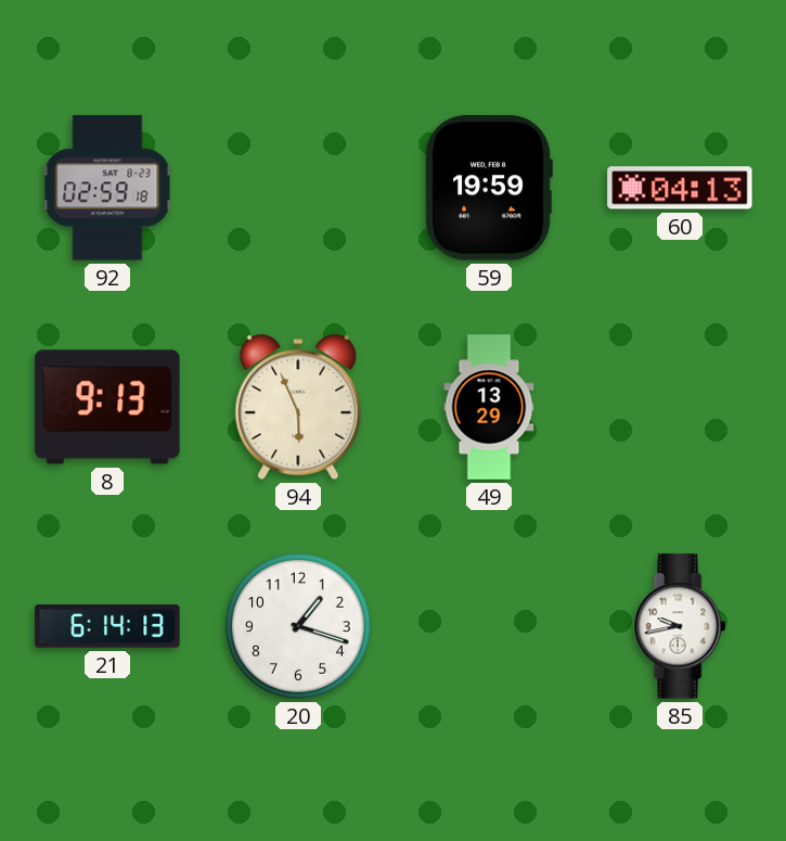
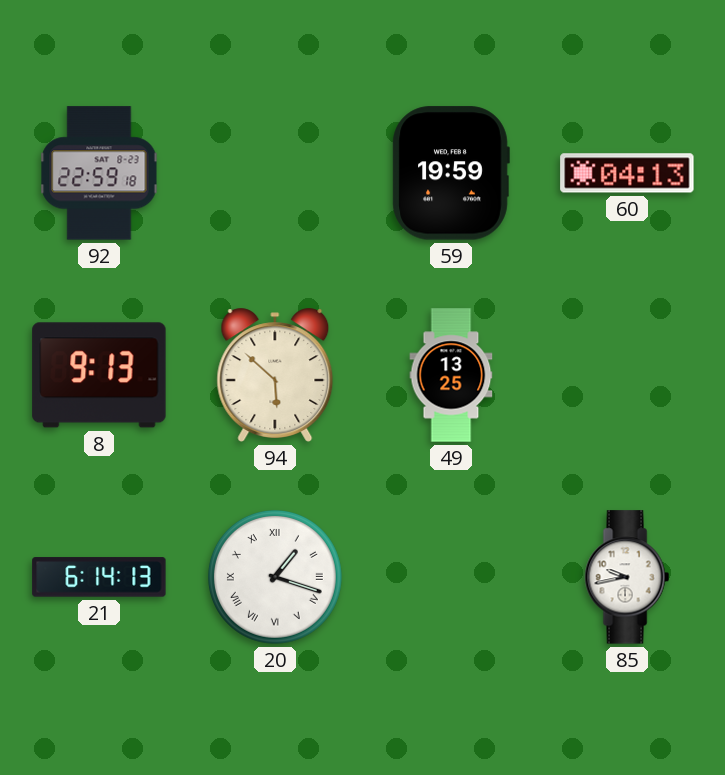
92: 02:59 -> 22:59
94: 5:56 -> 5:52
49: 13:29 -> 13:25
20 numerals: Arabic -> Roman
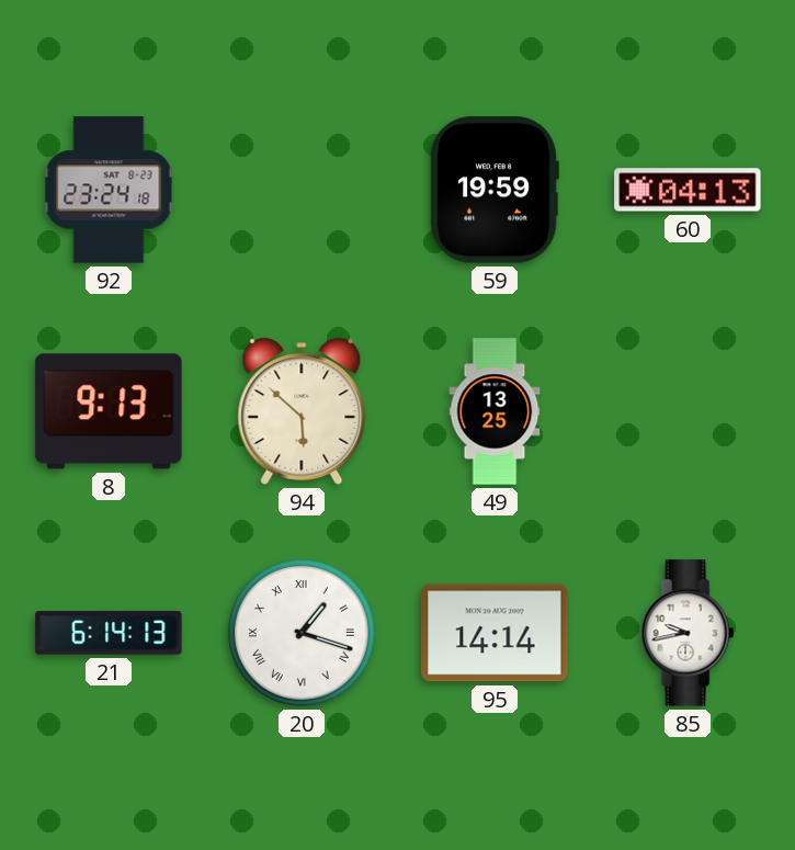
92: 22:59 -> 23:24
95: none -> 14:14
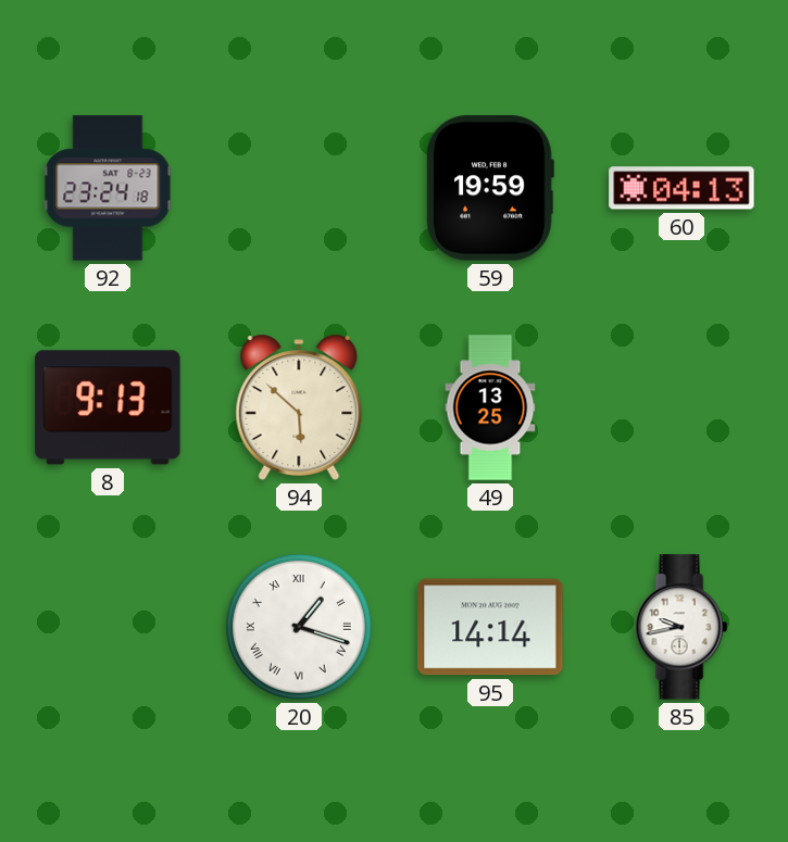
21: 6:14 -> none
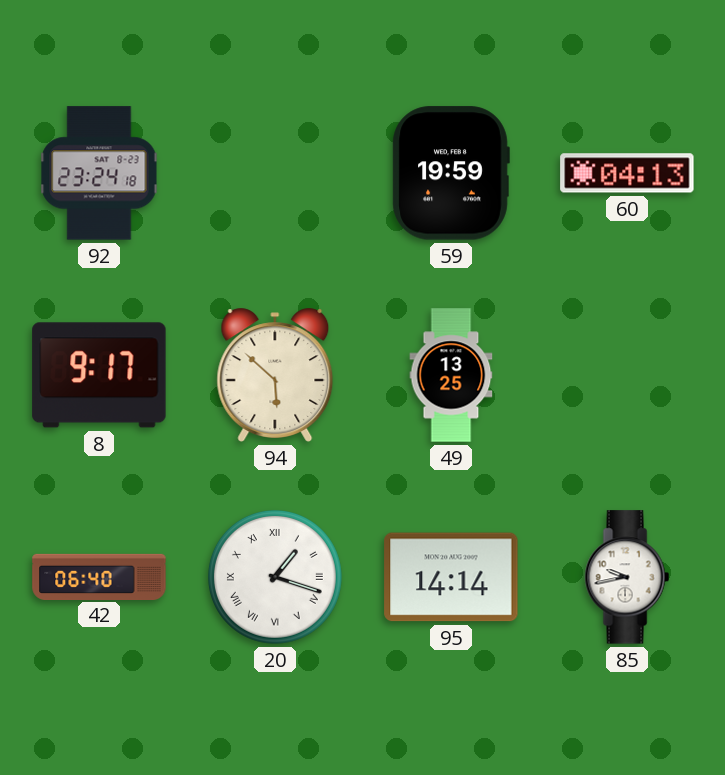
8: 9:13 -> 9:17
42: none -> 06:40
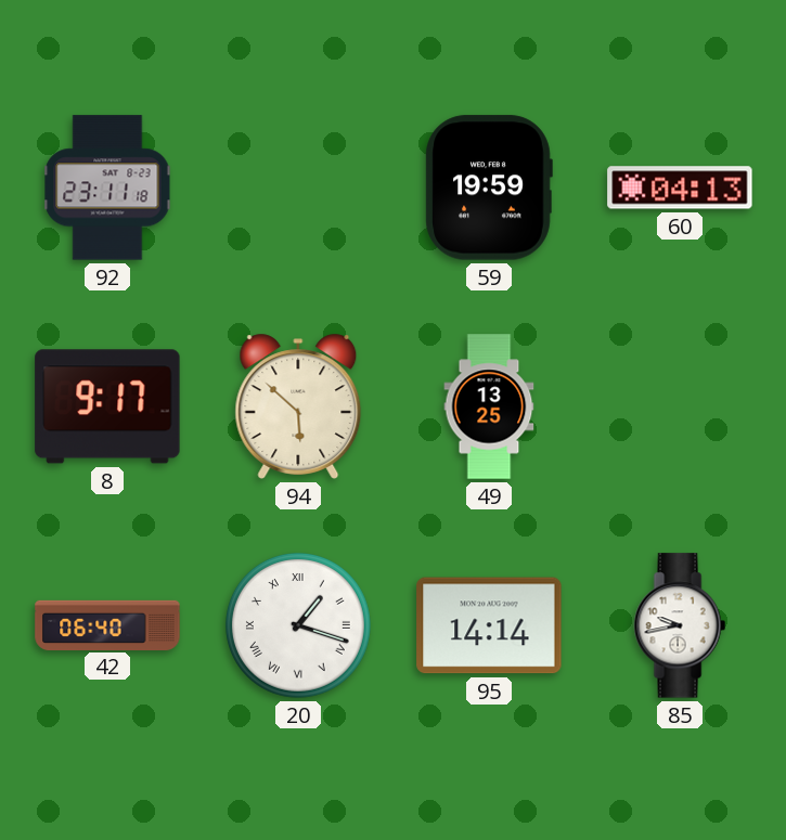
92: 23:24 -> 23:11
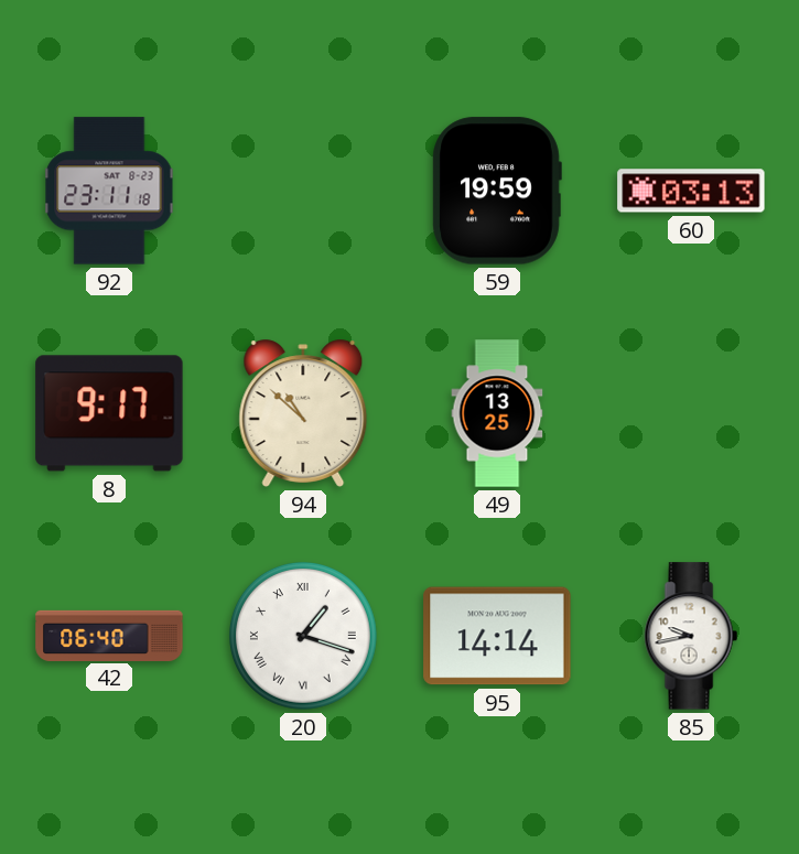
60: 04:13 -> 03:13
94: 5:52 -> 10:52
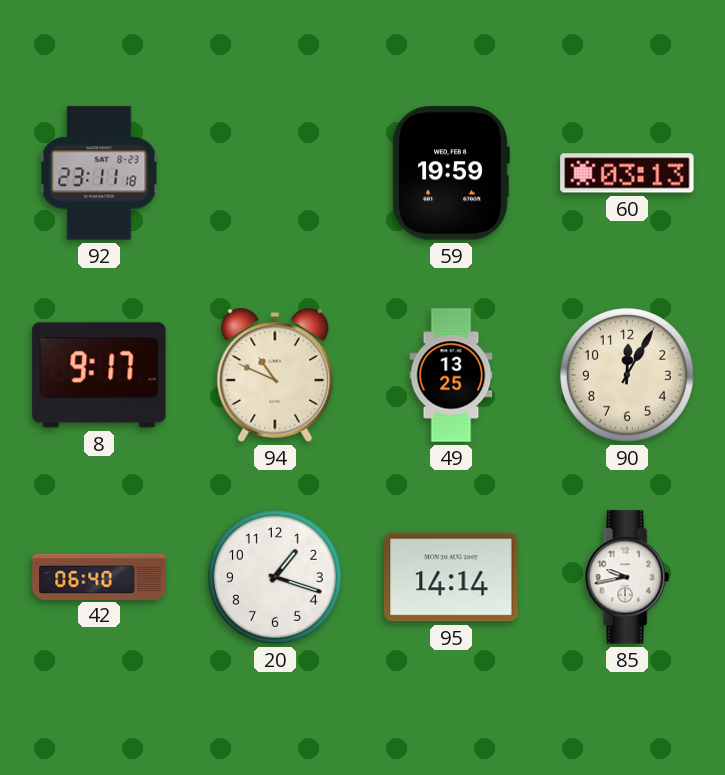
94: 10:52 -> 10:49
90: none -> 12:05
20 numerals: Roman -> Arabic
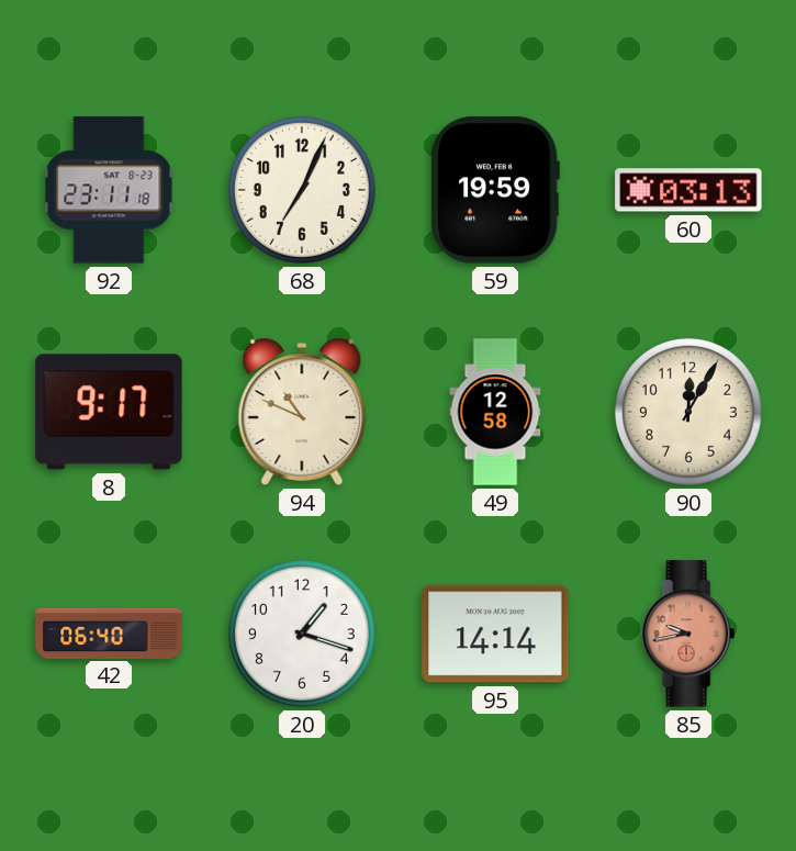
68: none -> 7:04
49: 13:25 -> 12:58
85 dial: white -> salmon
